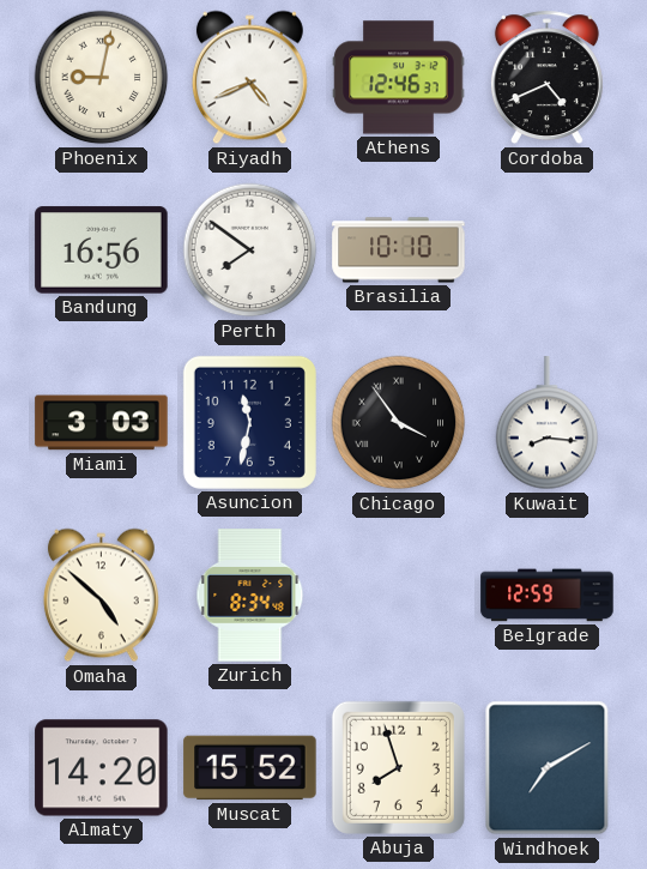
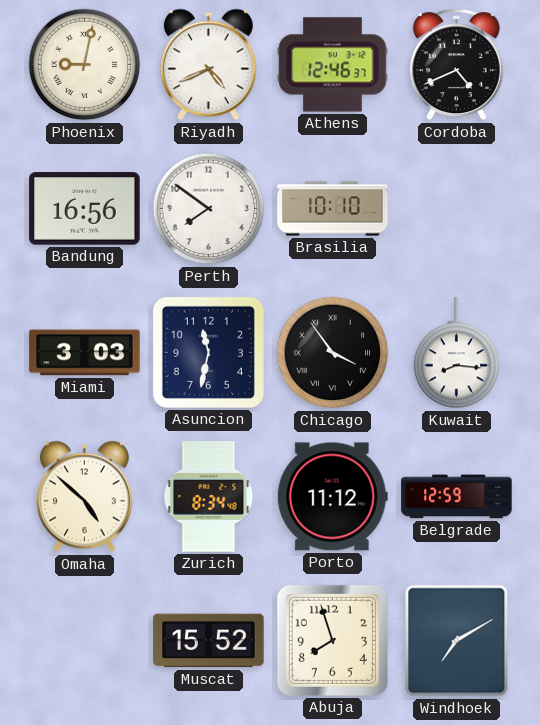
Porto: none -> 11:12
Almaty: 14:20 -> none
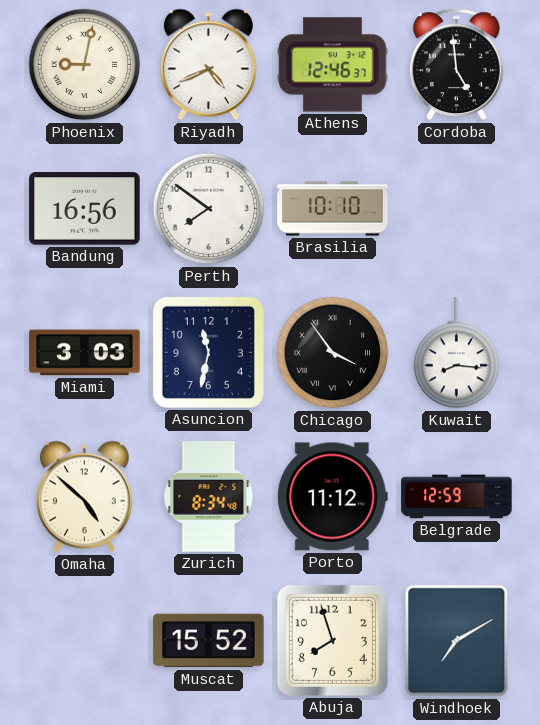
Cordoba: 4:41 -> 4:59
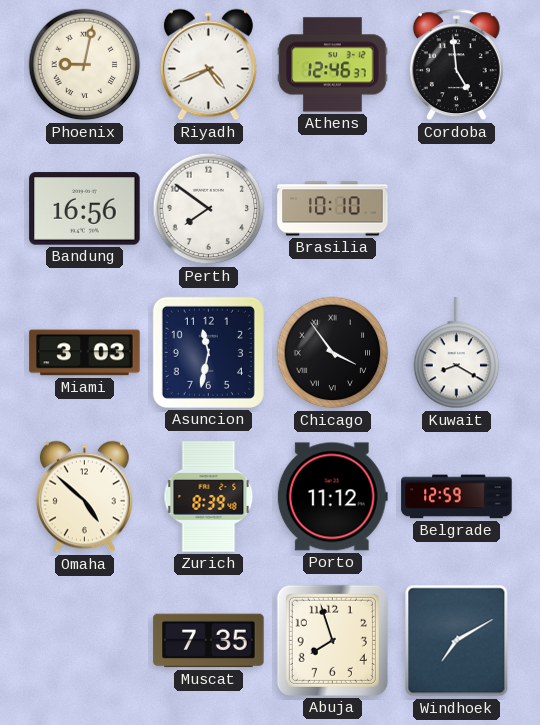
Kuwait: 8:16 -> 8:20
Zurich: 8:34 -> 8:39
Muscat: 15:52 -> 7:35
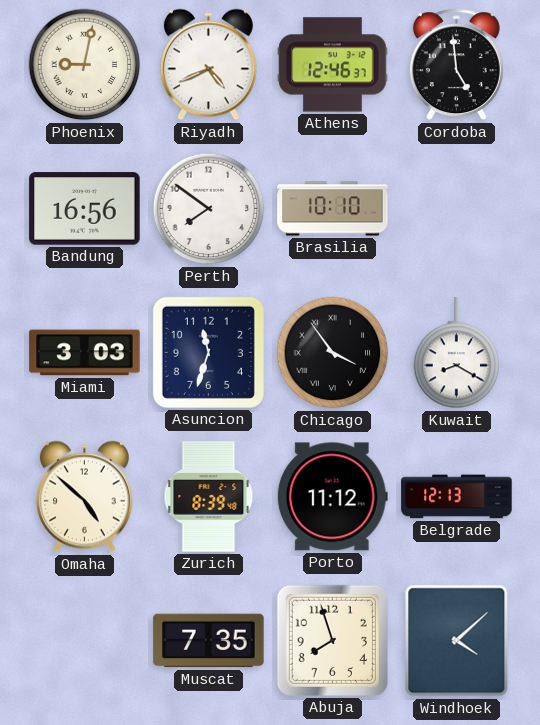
Asuncion: 11:32 -> 11:33
Belgrade: 12:59 -> 12:13
Windhoek: 7:10 -> 4:08
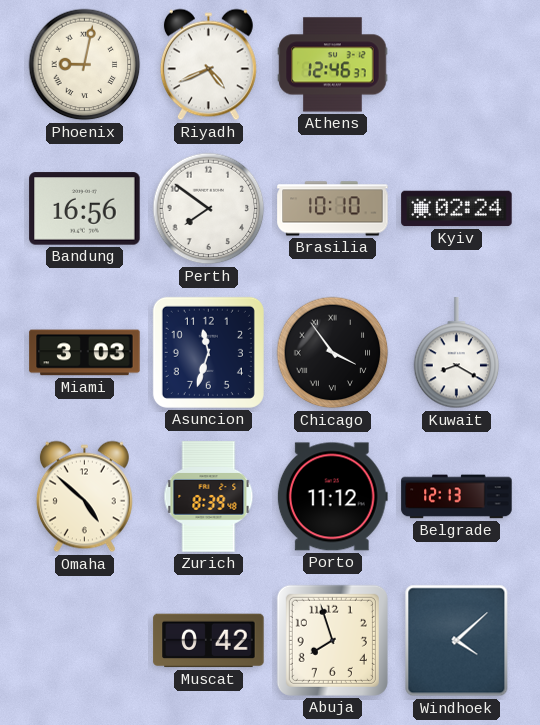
Cordoba: 4:59 -> none
Kyiv: none -> 02:24
Muscat: 7:35 -> 0:42
